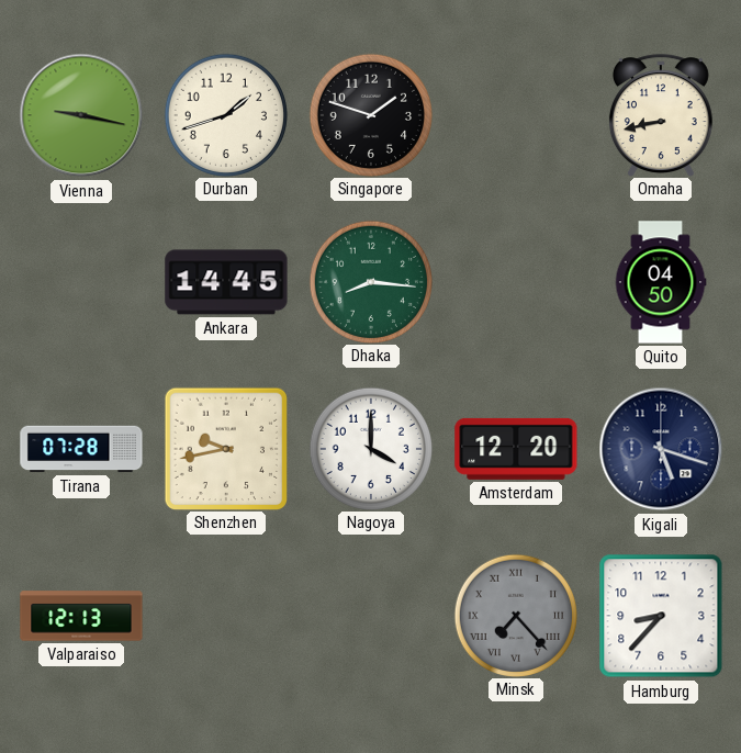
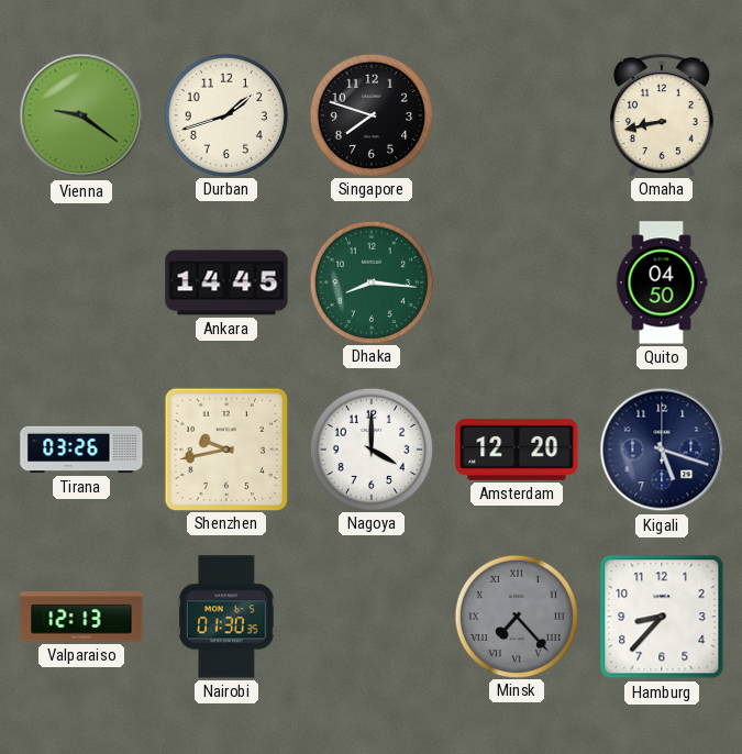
Vienna: 9:17 -> 9:21
Singapore: 1:48 -> 7:48
Tirana: 07:28 -> 03:26
Nairobi: none -> 01:30
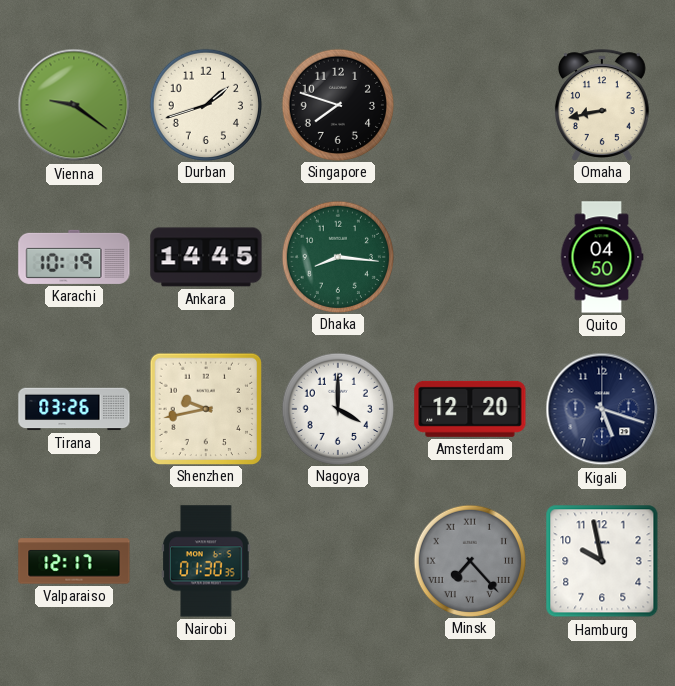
Karachi: none -> 10:19
Valparaiso: 12:13 -> 12:17
Hamburg: 8:37 -> 9:58
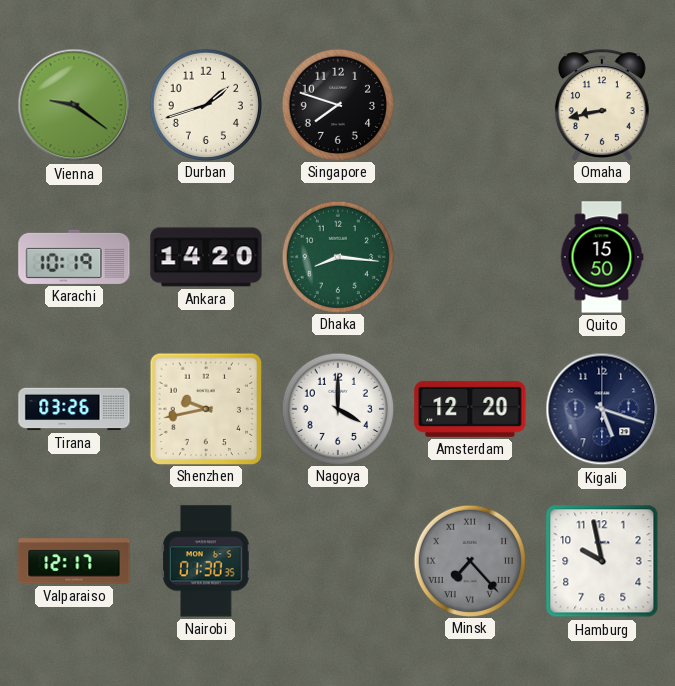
Ankara: 14:45 -> 14:20
Quito: 04:50 -> 15:50
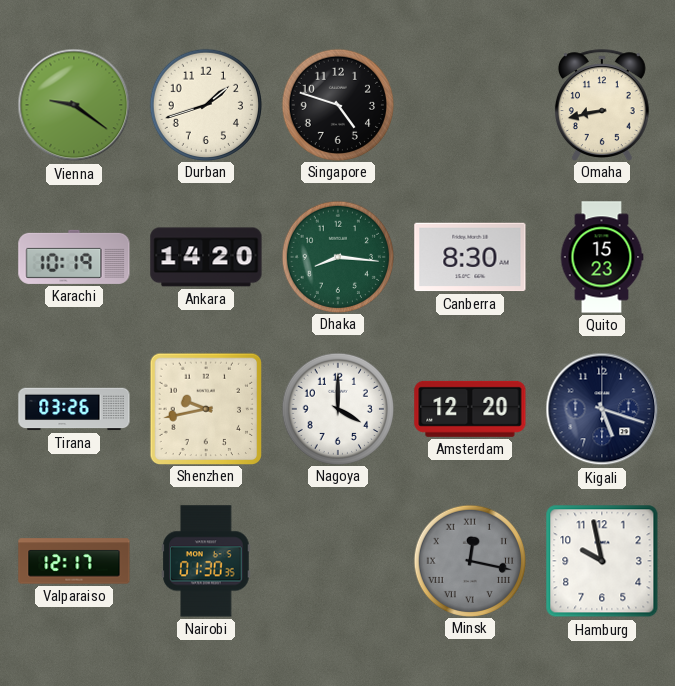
Singapore: 7:48 -> 4:48
Canberra: none -> 8:30
Quito: 15:50 -> 15:23
Minsk: 7:23 -> 12:17
